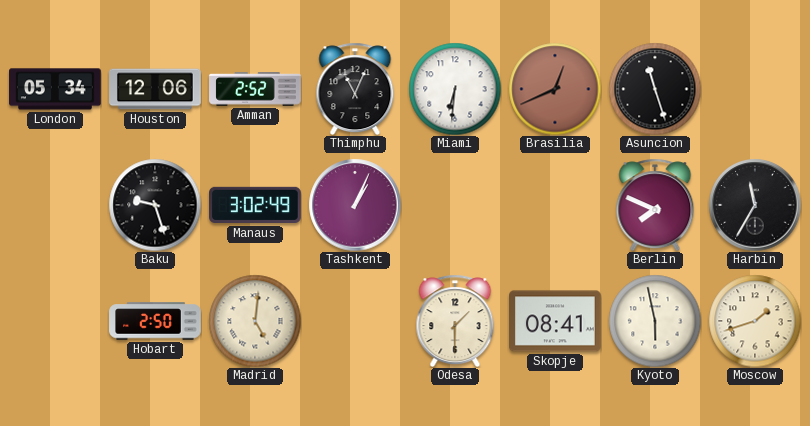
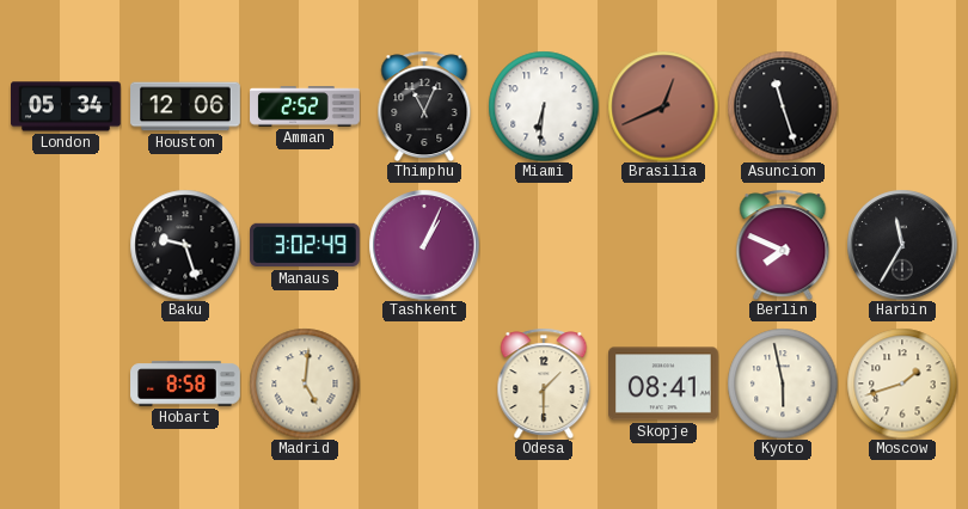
Hobart: 2:50 -> 8:58
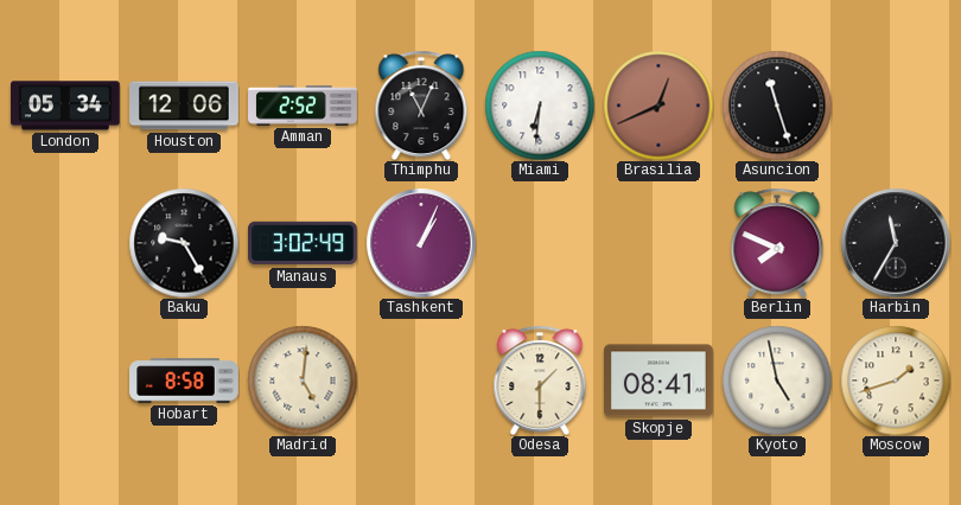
Baku: 9:27 -> 9:25
Kyoto: 5:58 -> 4:58
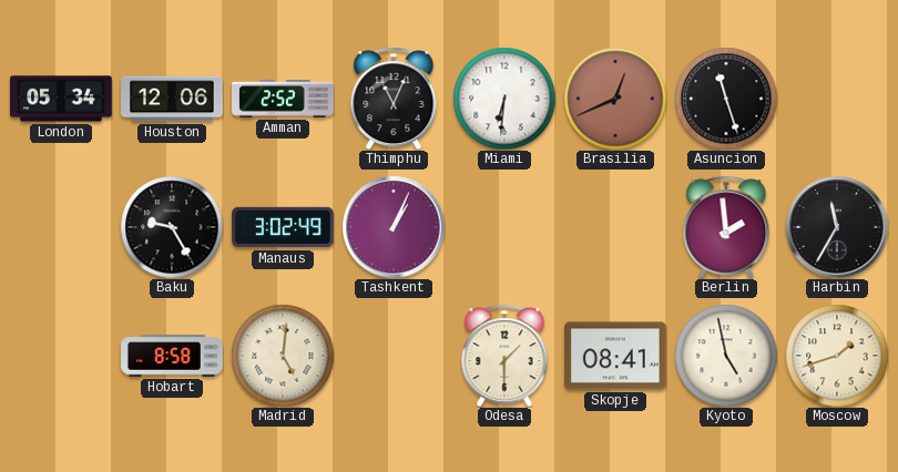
Berlin: 7:49 -> 1:59
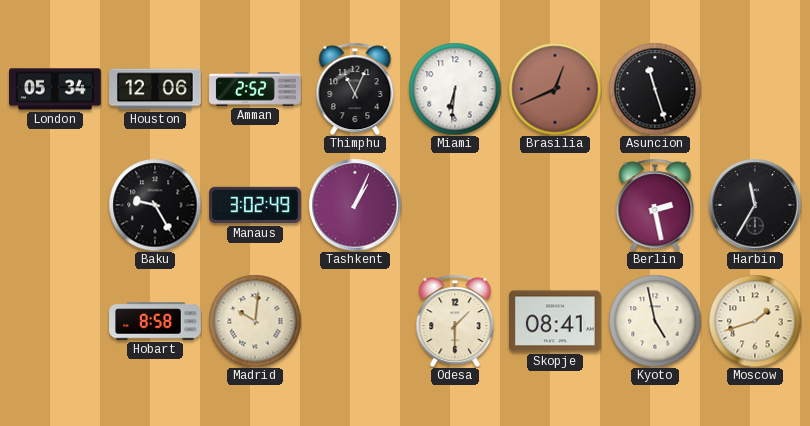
Berlin: 1:59 -> 2:28
Madrid: 5:01 -> 10:01
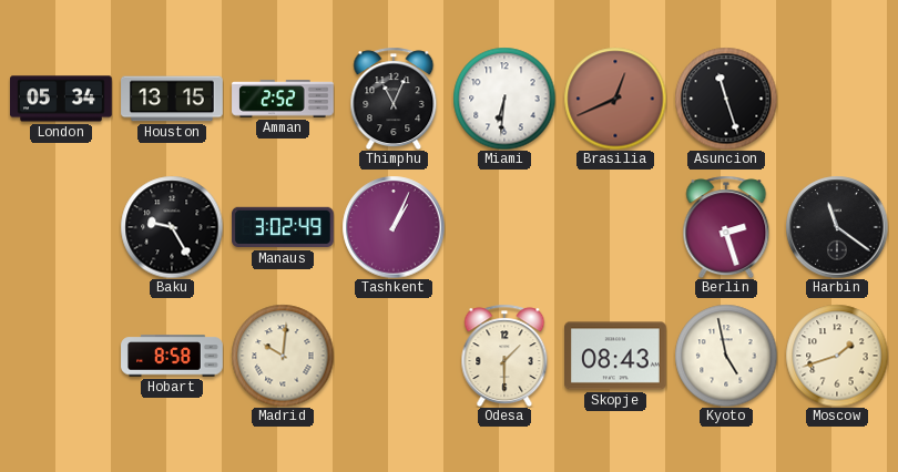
Houston: 12:06 -> 13:15
Berlin: 2:28 -> 2:27
Harbin: 11:35 -> 11:21
Skopje: 08:41 -> 08:43
